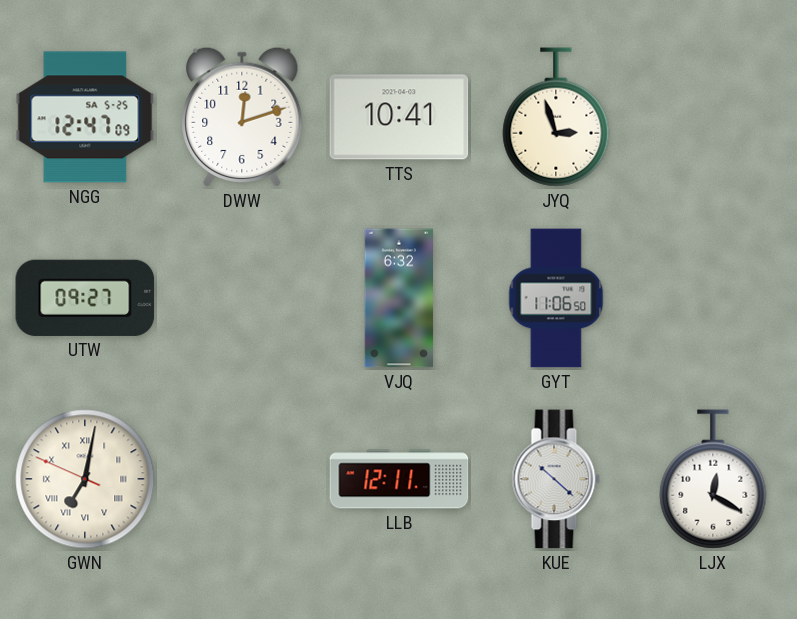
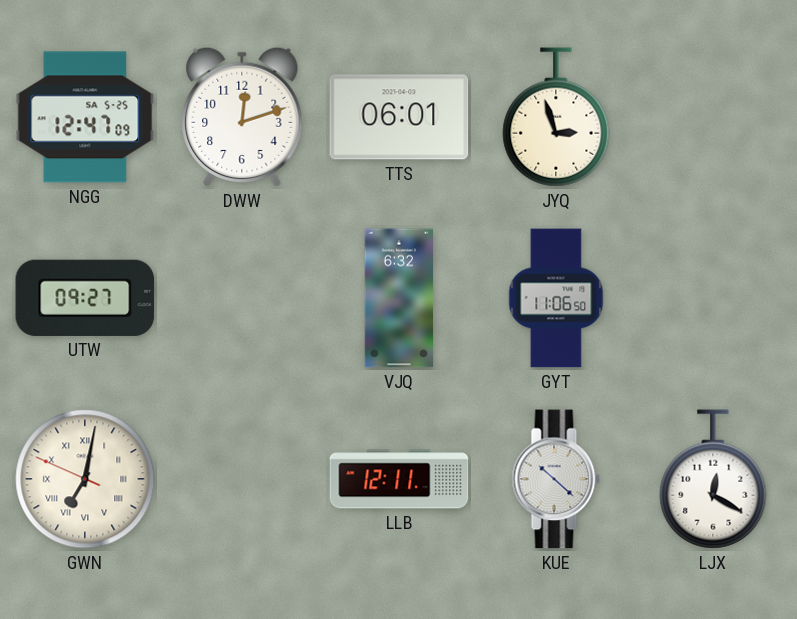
TTS: 10:41 -> 06:01
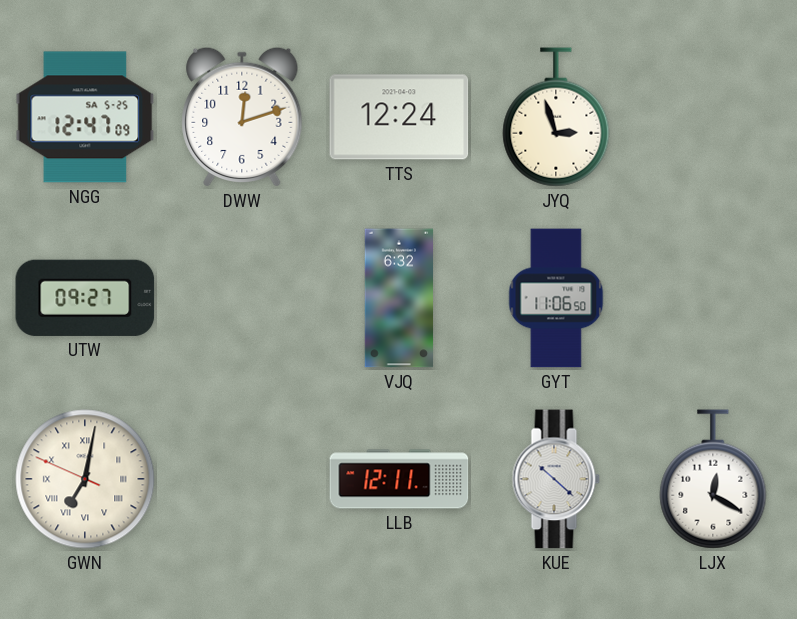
TTS: 06:01 -> 12:24
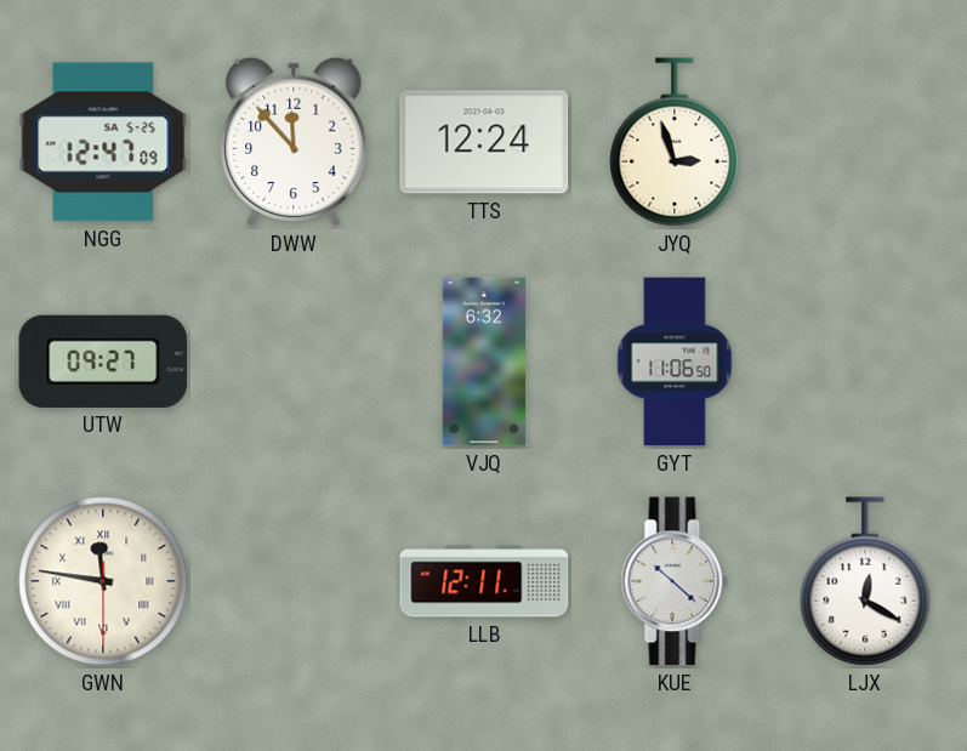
DWW: 12:12 -> 11:53
GWN: 7:01 -> 11:46
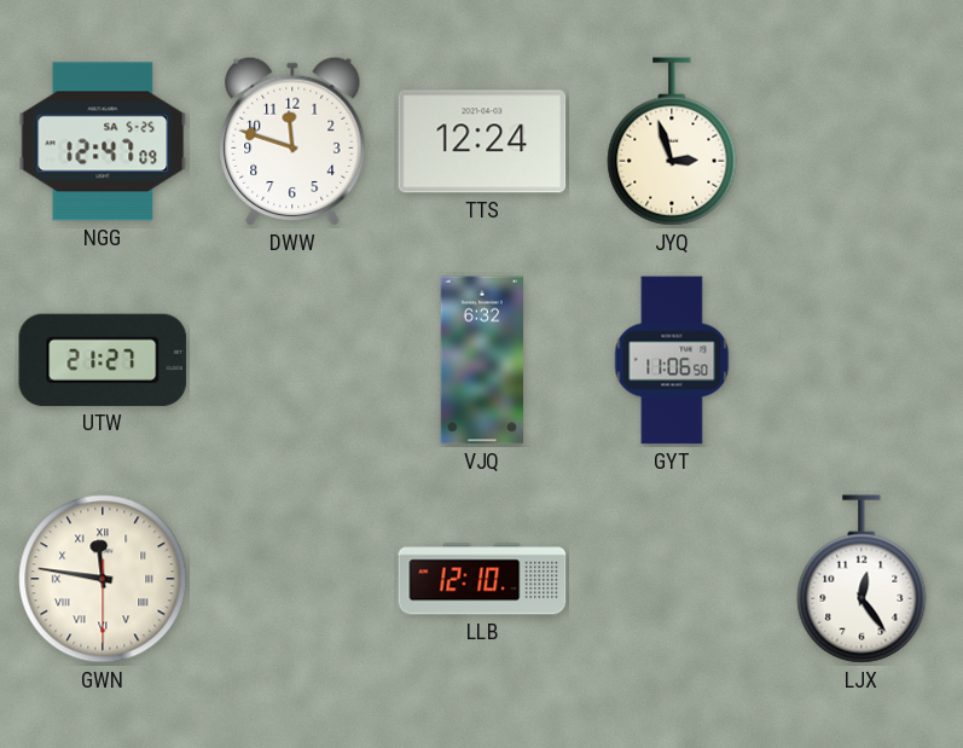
DWW: 11:53 -> 11:48
UTW: 09:27 -> 21:27
LLB: 12:11 -> 12:10
KUE: 10:22 -> none
LJX: 12:20 -> 12:24
